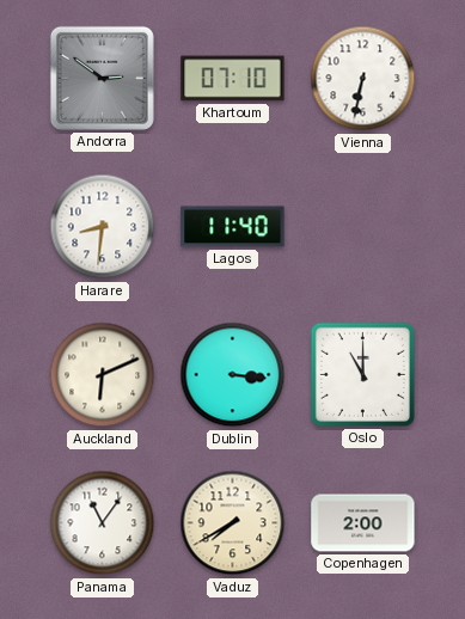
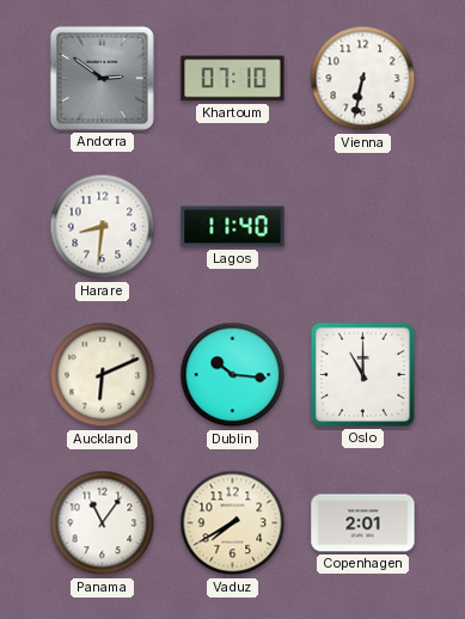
Dublin: 3:16 -> 10:16
Copenhagen: 2:00 -> 2:01
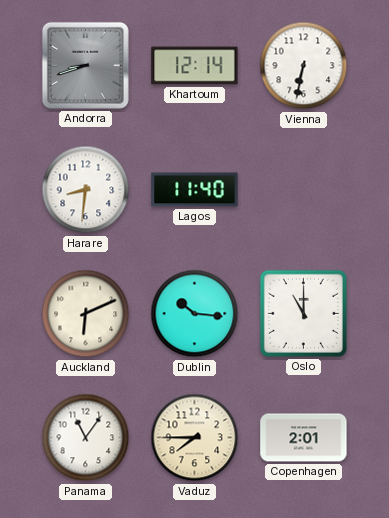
Andorra: 2:51 -> 8:42
Khartoum: 07:10 -> 12:14
Vaduz: 7:40 -> 7:45
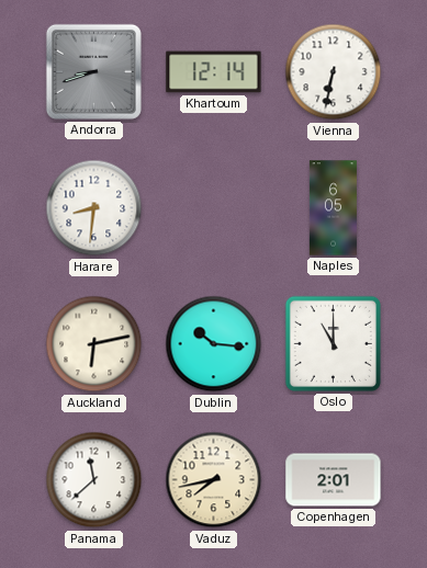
Lagos: 11:40 -> none
Naples: none -> 6:05
Auckland: 6:11 -> 6:13
Panama: 11:06 -> 11:38
Vaduz: 7:45 -> 7:43
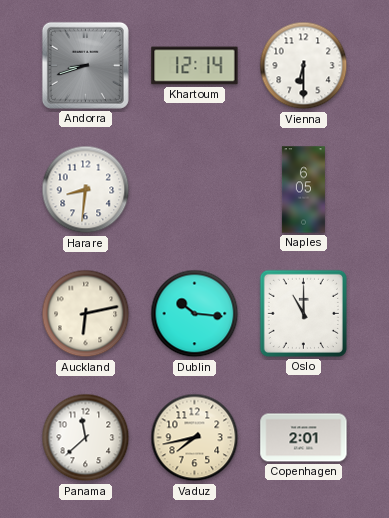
Vienna: 6:32 -> 6:30
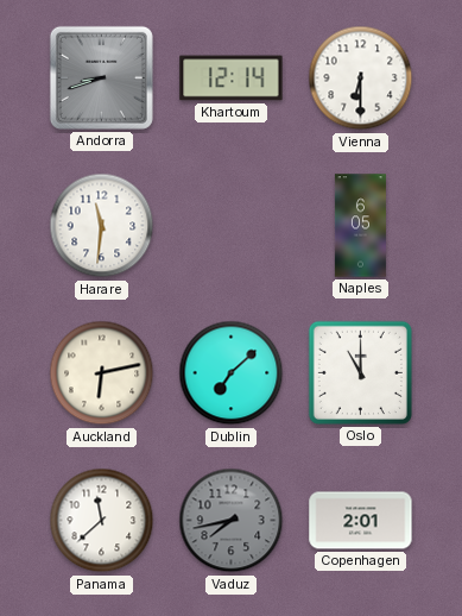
Harare: 8:31 -> 11:31
Dublin: 10:16 -> 7:08
Vaduz dial: cream -> grey
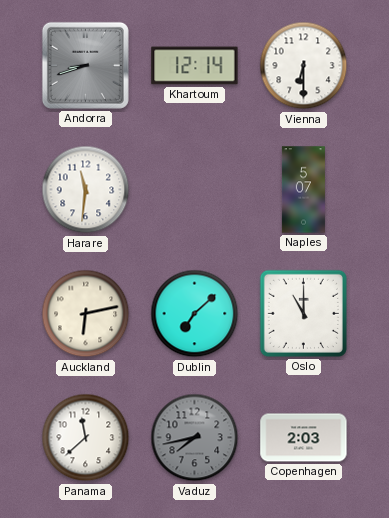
Naples: 6:05 -> 5:07
Copenhagen: 2:01 -> 2:03
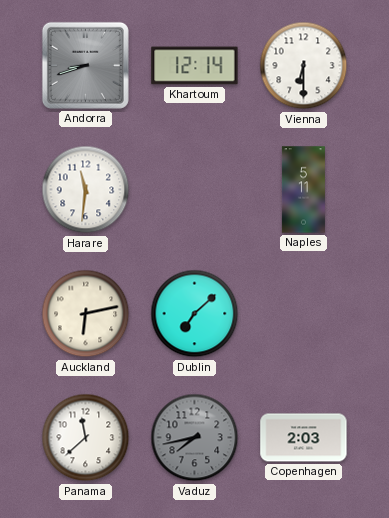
Naples: 5:07 -> 5:11
Oslo: 11:00 -> none
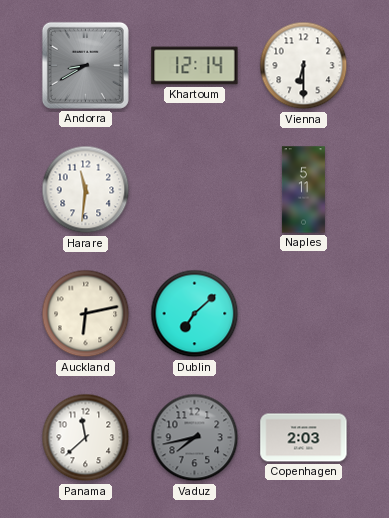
Andorra: 8:42 -> 8:40
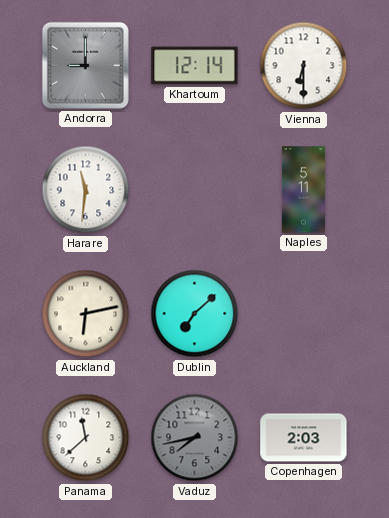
Andorra: 8:40 -> 9:00
